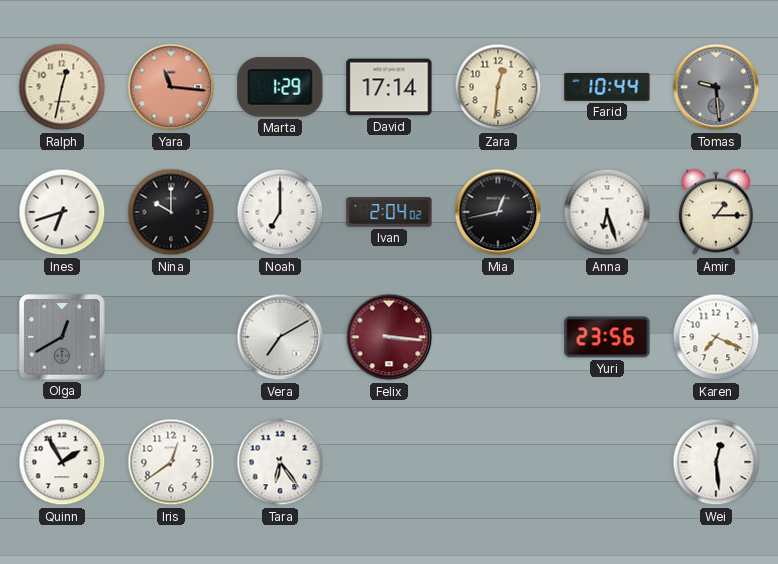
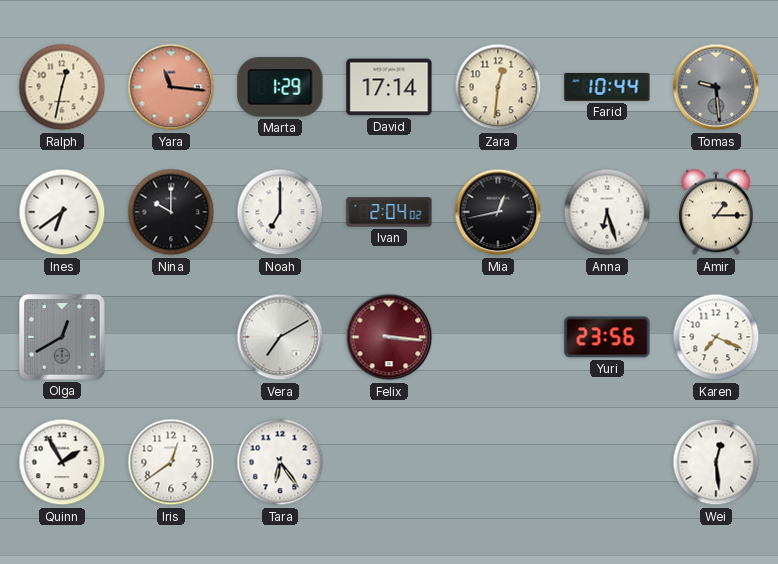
Ines: 6:42 -> 6:39
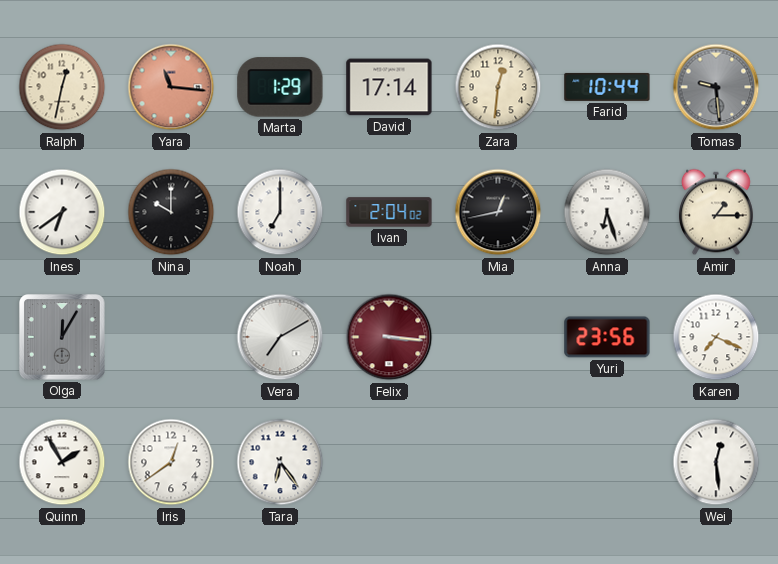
Olga: 12:40 -> 12:05
